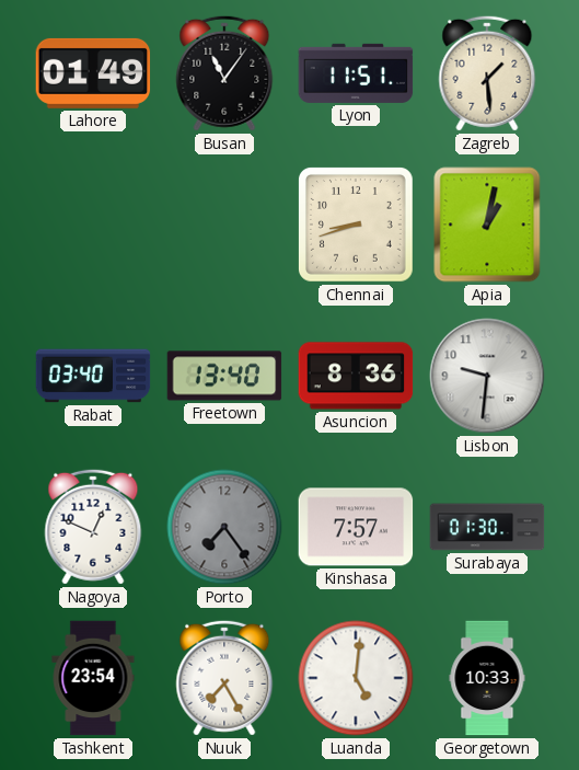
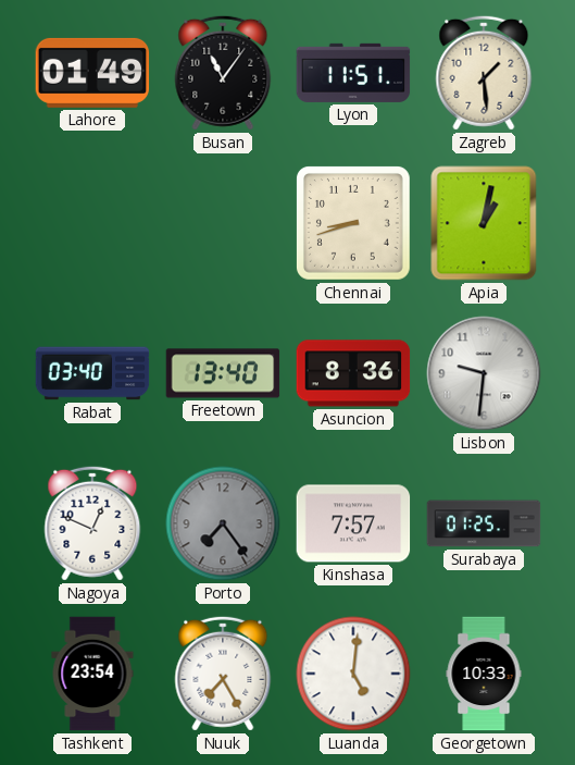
Surabaya: 01:30 -> 01:25
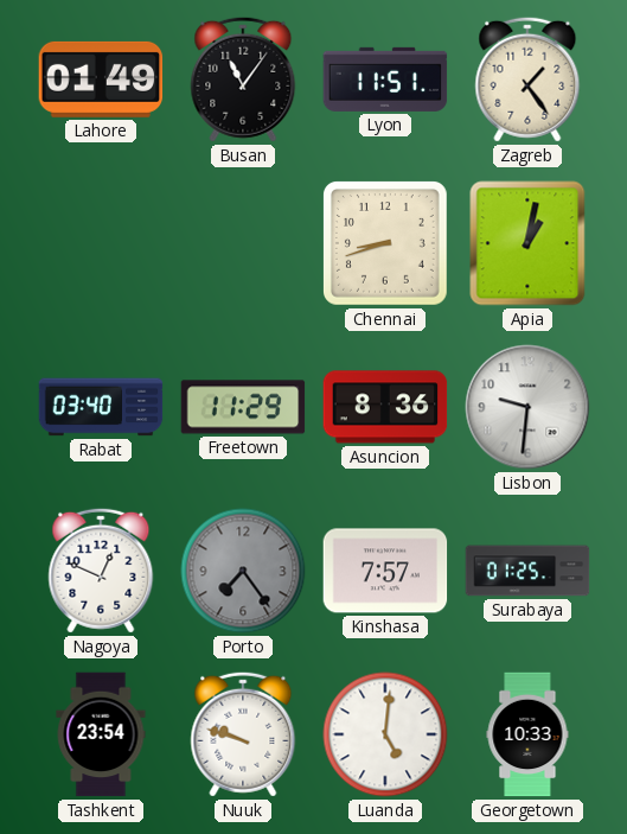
Zagreb: 1:29 -> 1:24
Freetown: 13:40 -> 11:29
Nuuk: 7:25 -> 9:48
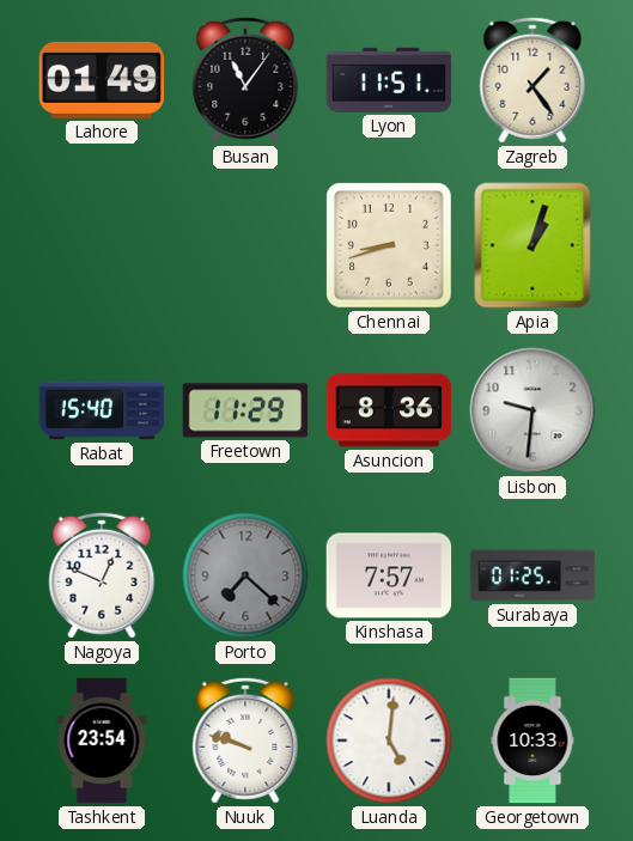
Apia: 1:02 -> 1:03
Rabat: 03:40 -> 15:40
Porto: 7:24 -> 7:22
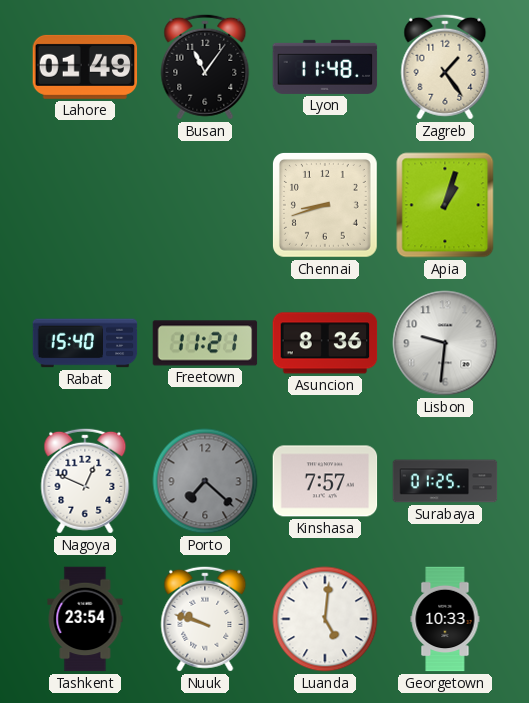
Lyon: 11:51 -> 11:48
Freetown: 11:29 -> 11:21
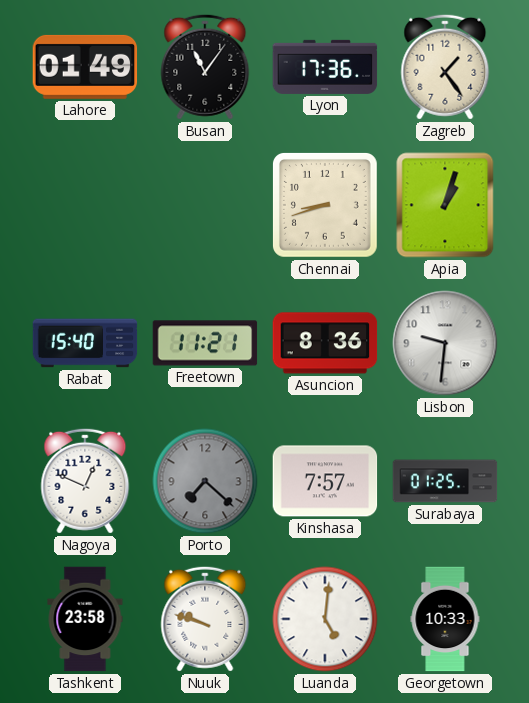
Lyon: 11:48 -> 17:36
Tashkent: 23:54 -> 23:58
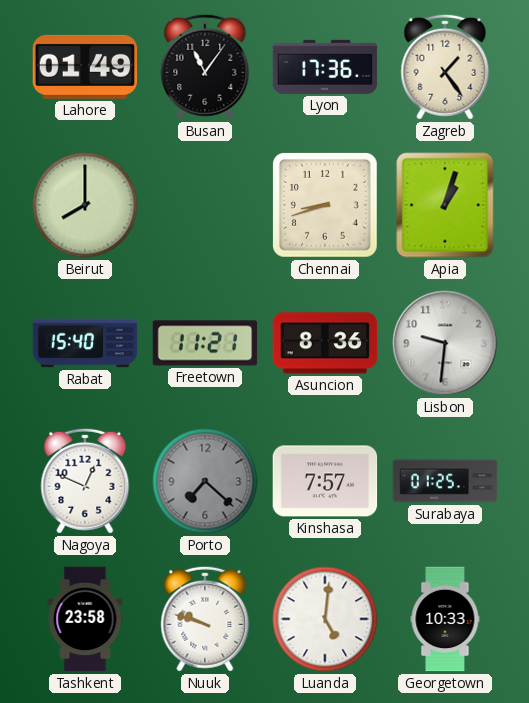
Beirut: none -> 8:00
